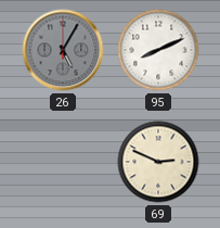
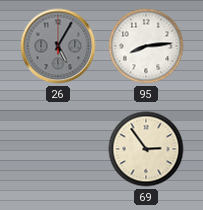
95: 8:11 -> 8:14
69: 2:49 -> 2:54
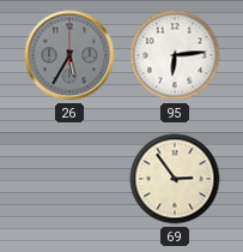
26: 5:05 -> 5:35
95: 8:14 -> 6:14
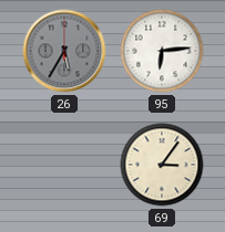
69: 2:54 -> 3:06
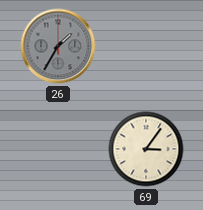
26: 5:35 -> 1:35
95: 6:14 -> none
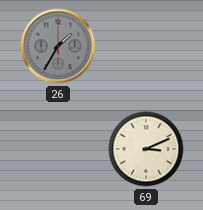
69: 3:06 -> 3:11
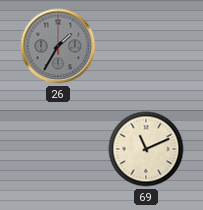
69: 3:11 -> 11:11
